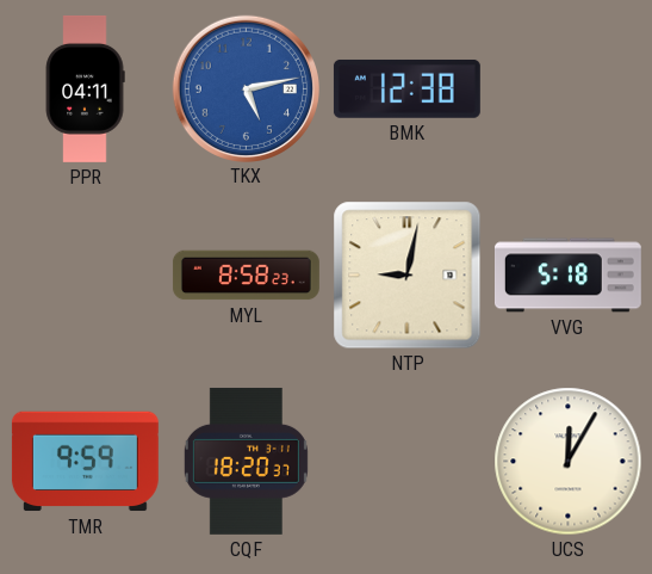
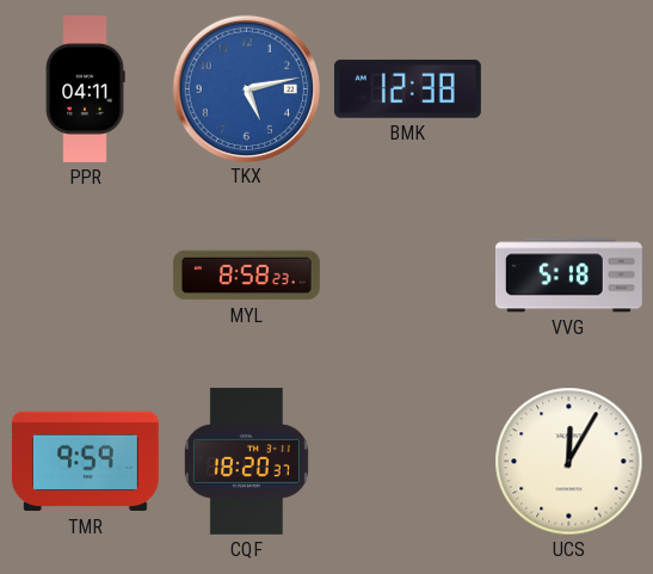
NTP: 9:02 -> none
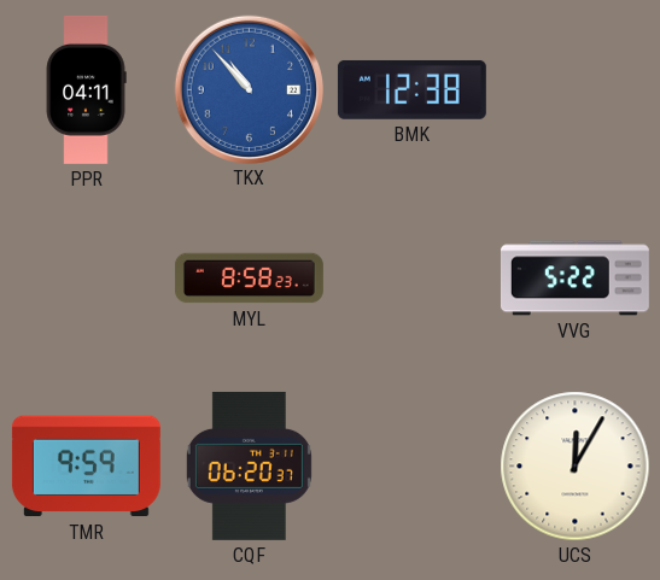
TKX: 5:13 -> 10:53
VVG: 5:18 -> 5:22
CQF: 18:20 -> 06:20
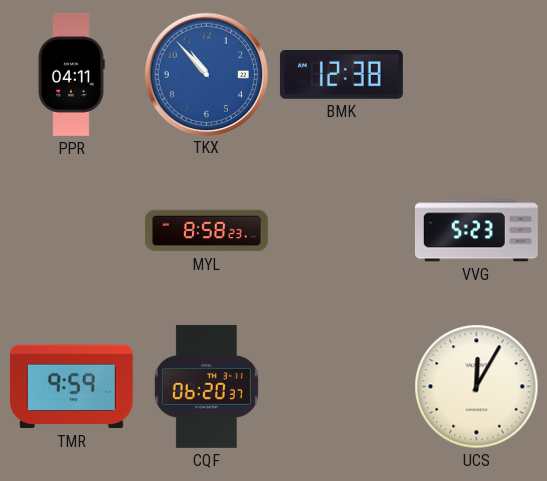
VVG: 5:22 -> 5:23
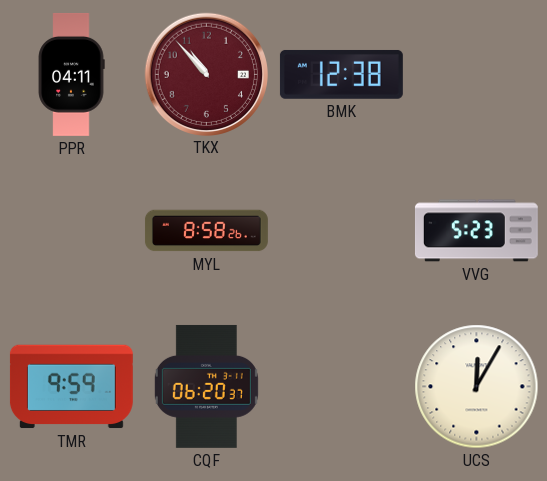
TKX dial: blue -> burgundy
MYL: 8:58:23 -> 8:58:26
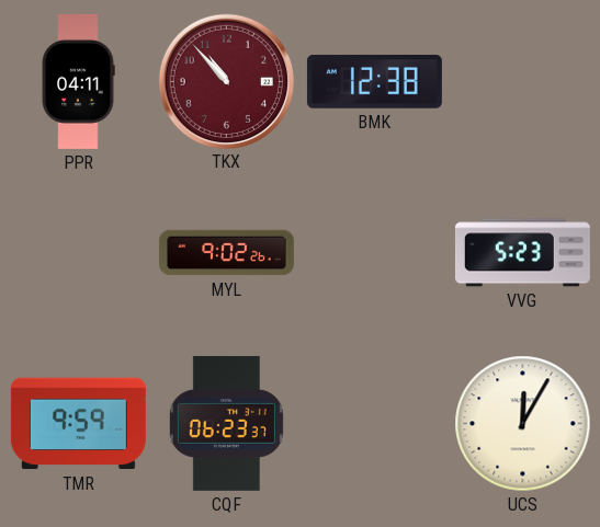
MYL: 8:58 -> 9:02
CQF: 06:20 -> 06:23
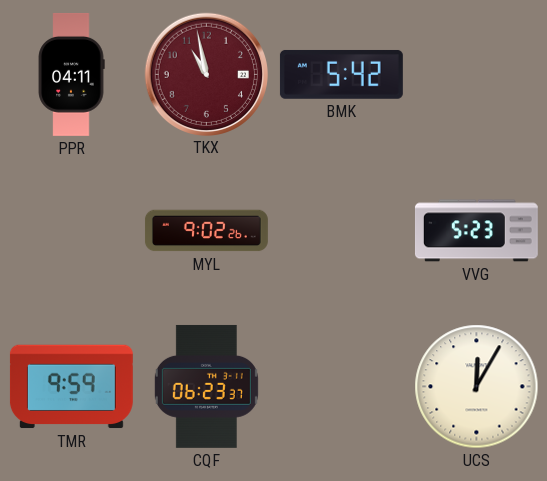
TKX: 10:53 -> 10:58
BMK: 12:38 -> 5:42
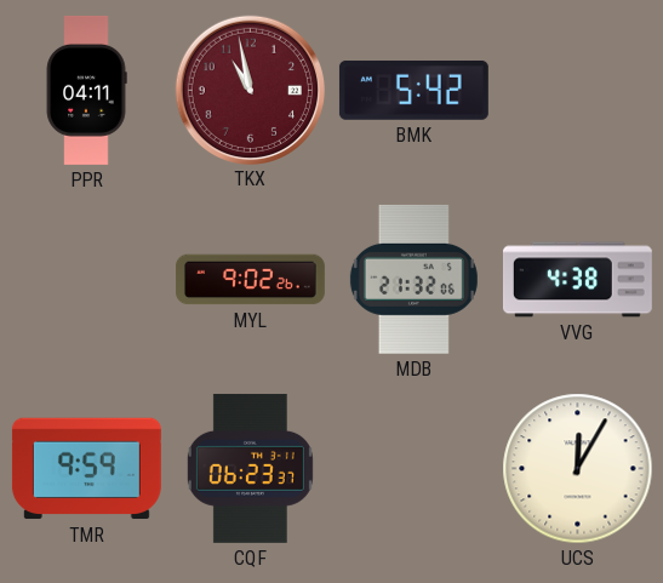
MDB: none -> 21:32
VVG: 5:23 -> 4:38
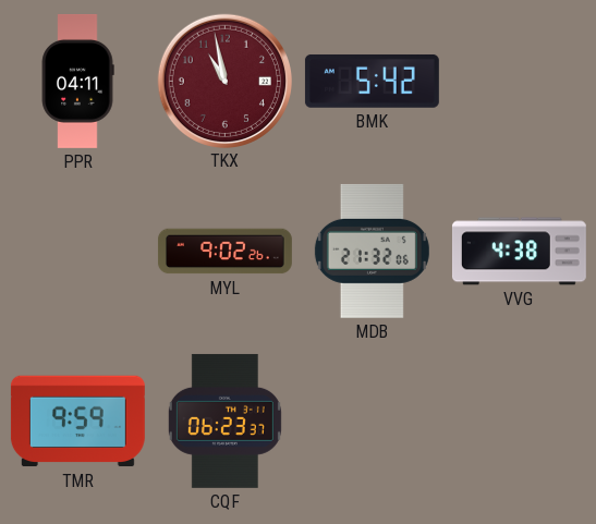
UCS: 12:05 -> none
